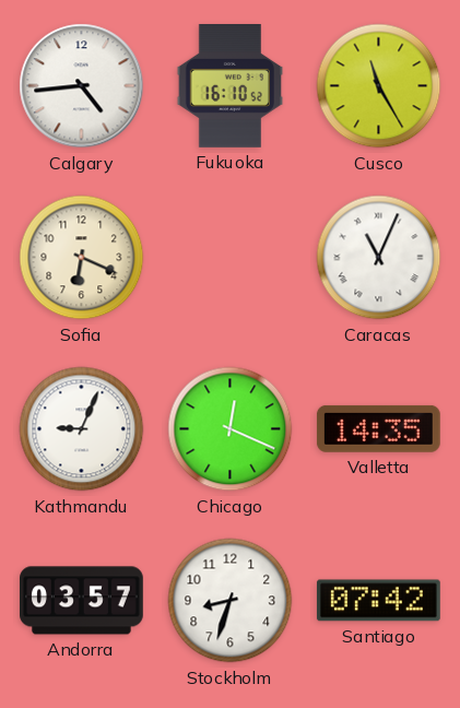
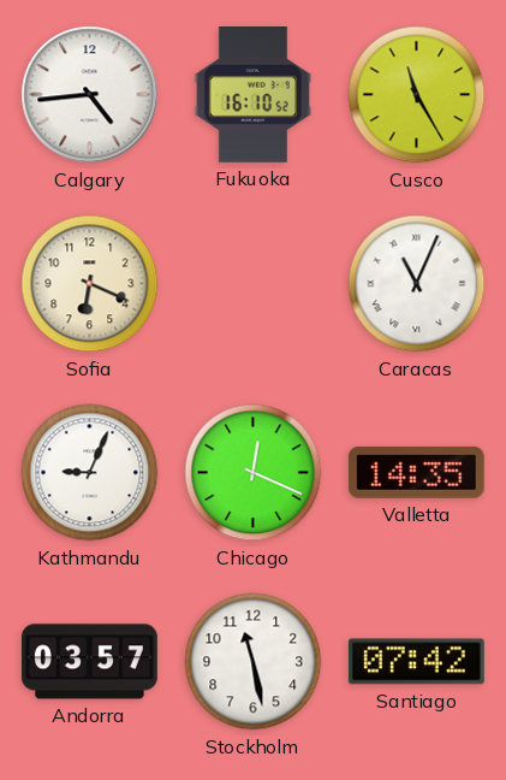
Stockholm: 8:33 -> 11:28
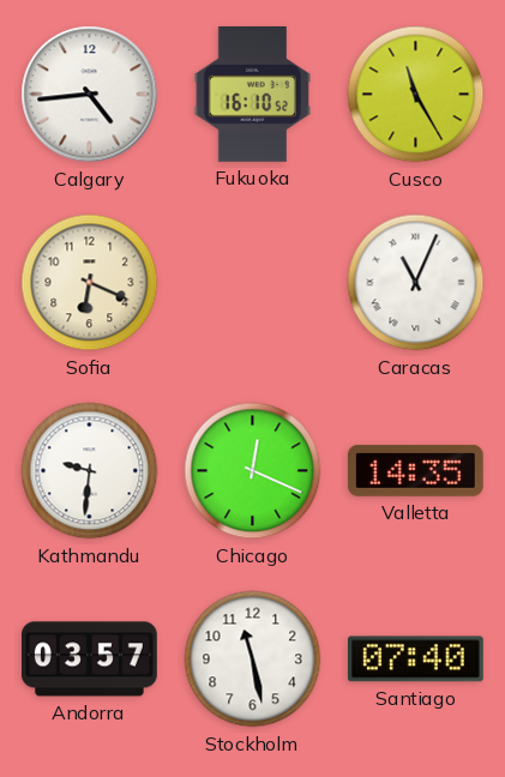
Kathmandu: 9:04 -> 9:31
Santiago: 07:42 -> 07:40
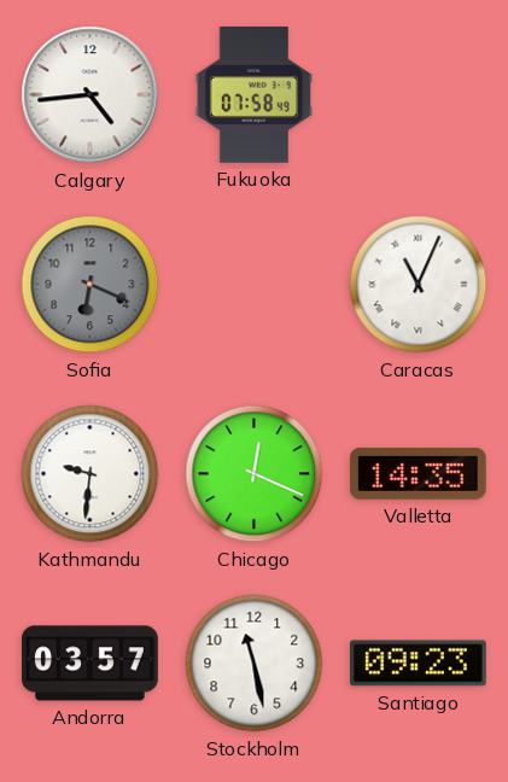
Fukuoka: 16:10 -> 07:58
Cusco: 11:25 -> none
Sofia dial: cream -> grey
Santiago: 07:40 -> 09:23
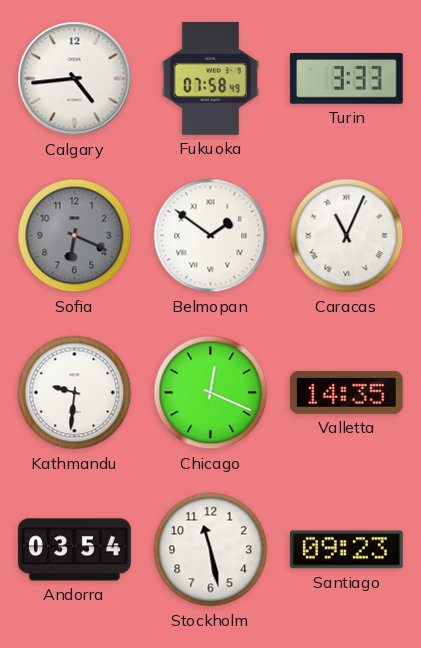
Turin: none -> 3:33
Belmopan: none -> 1:51
Andorra: 03:57 -> 03:54
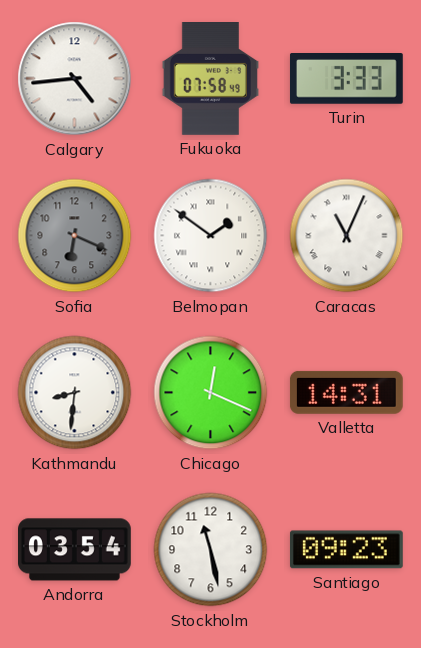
Kathmandu: 9:31 -> 8:31
Valletta: 14:35 -> 14:31
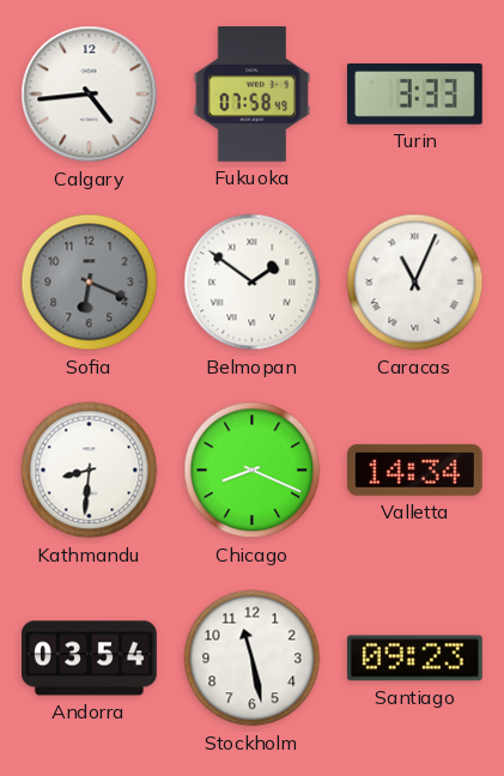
Chicago: 12:19 -> 8:19
Valletta: 14:31 -> 14:34
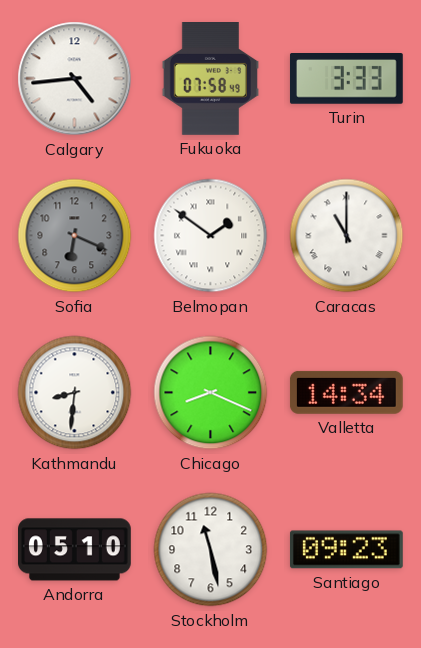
Caracas: 11:04 -> 11:00
Andorra: 03:54 -> 05:10
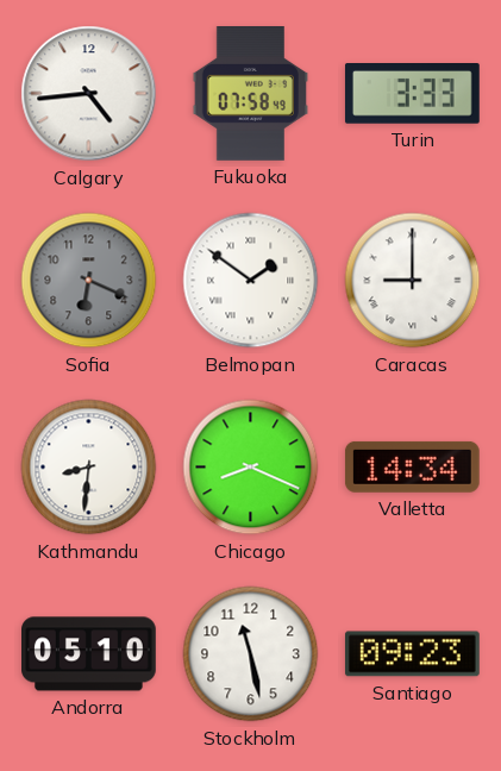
Caracas: 11:00 -> 9:00
